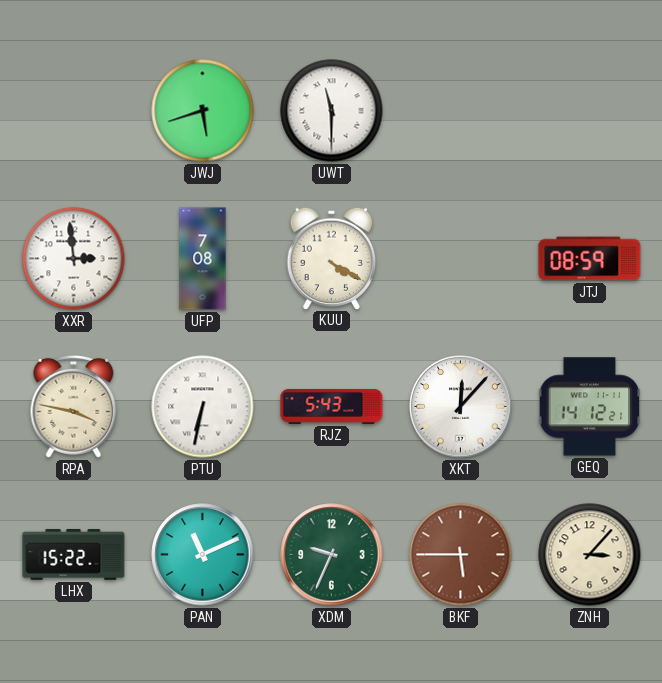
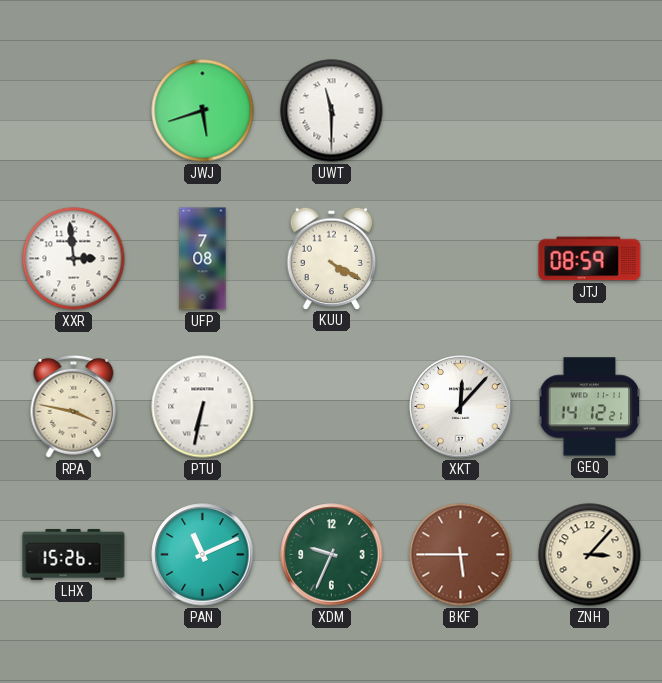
RJZ: 5:43 -> none
LHX: 15:22 -> 15:26
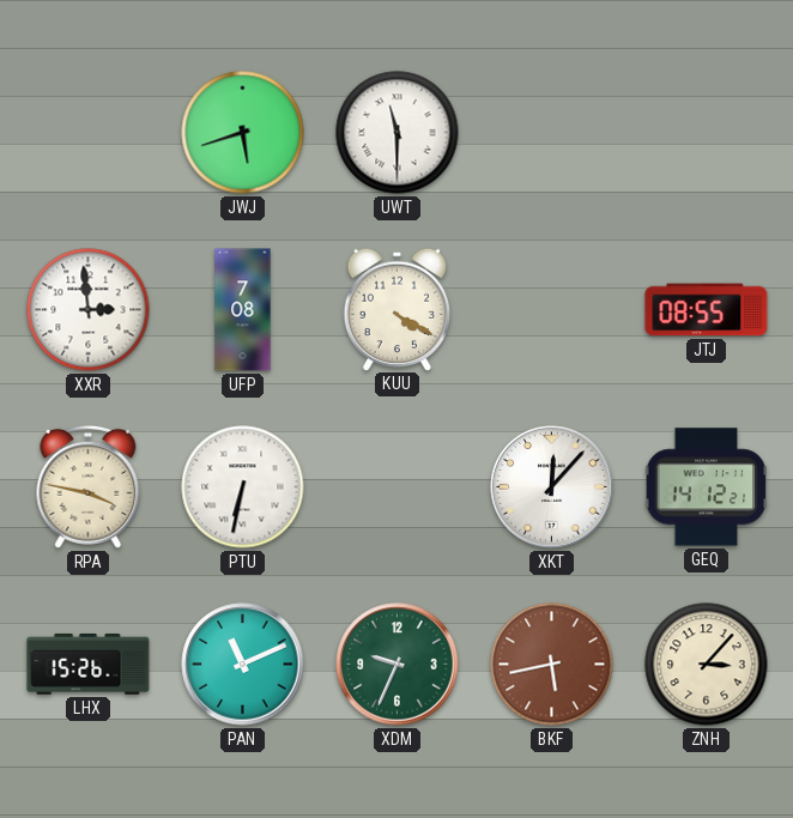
JTJ: 08:59 -> 08:55
BKF: 5:45 -> 5:43
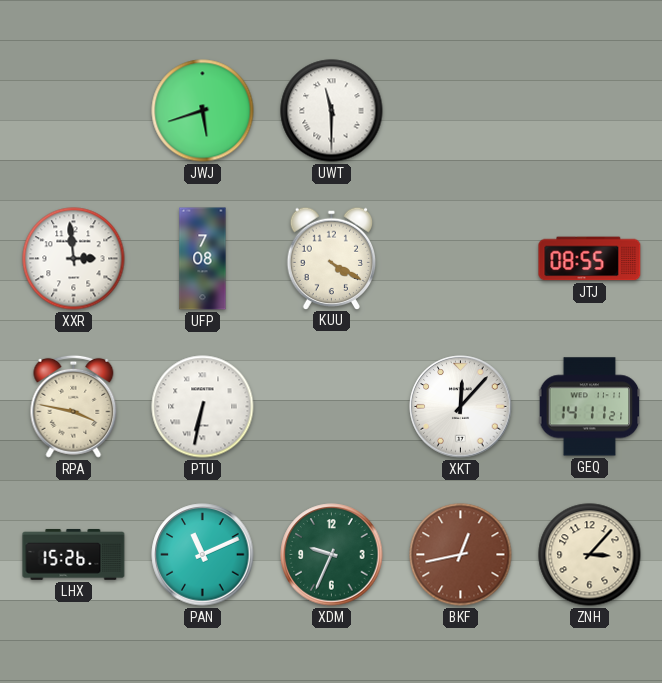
GEQ: 14:12 -> 14:11
BKF: 5:43 -> 12:43
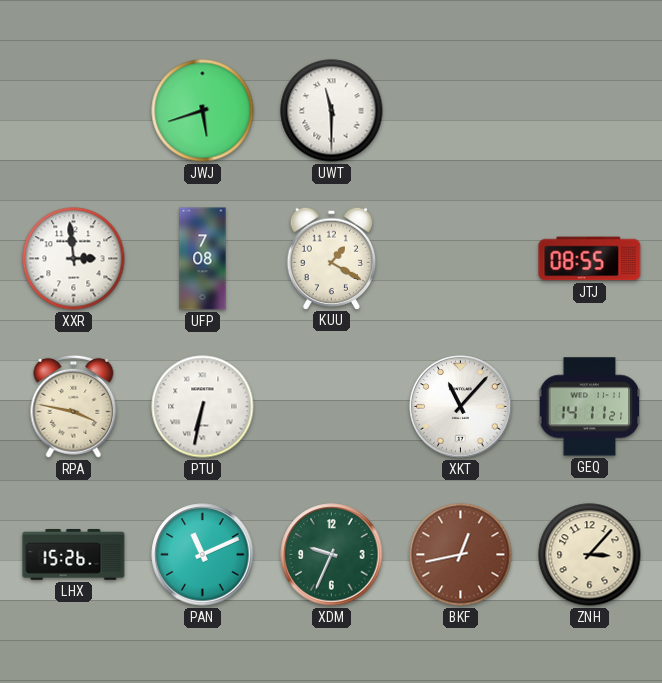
KUU: 4:20 -> 1:20
XKT: 12:07 -> 11:07
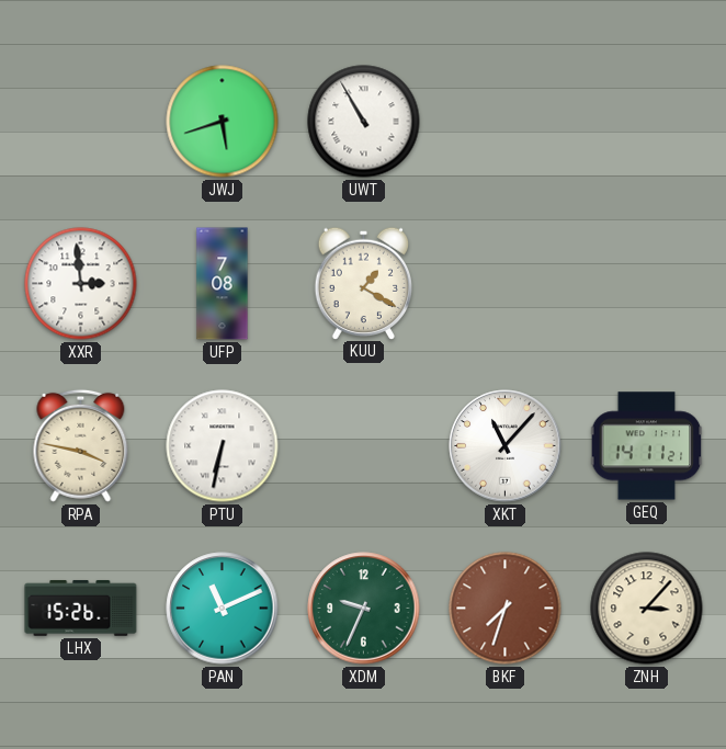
UWT: 11:30 -> 10:55
JTJ: 08:55 -> none
BKF: 12:43 -> 7:33
